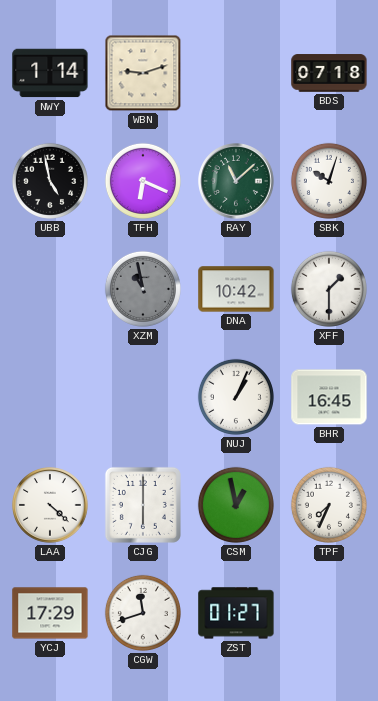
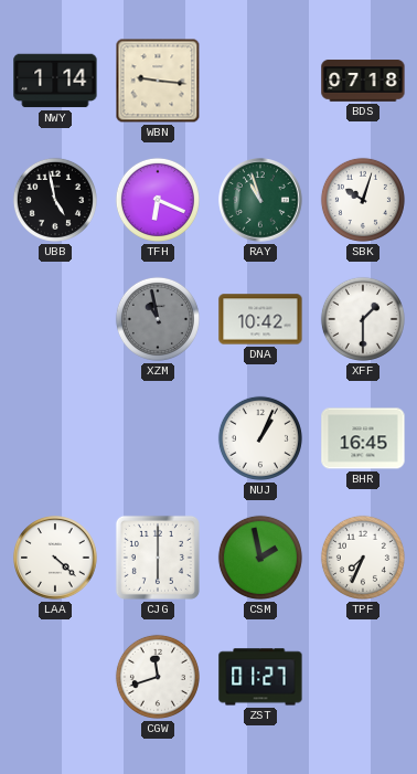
WBN: 9:12 -> 9:16
RAY: 11:08 -> 10:57
CSM: 12:58 -> 1:58
YCJ: 17:29 -> none
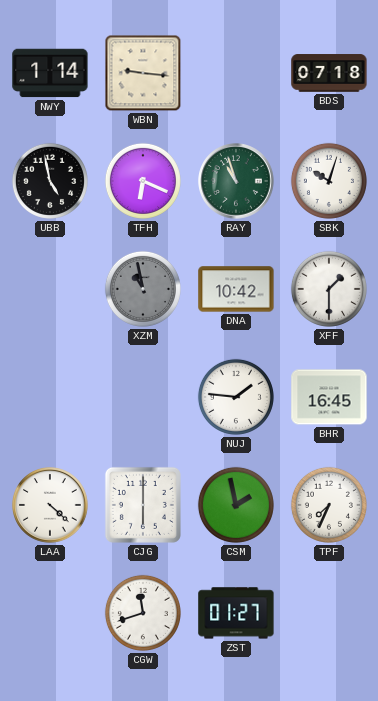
NUJ: 1:04 -> 1:46
